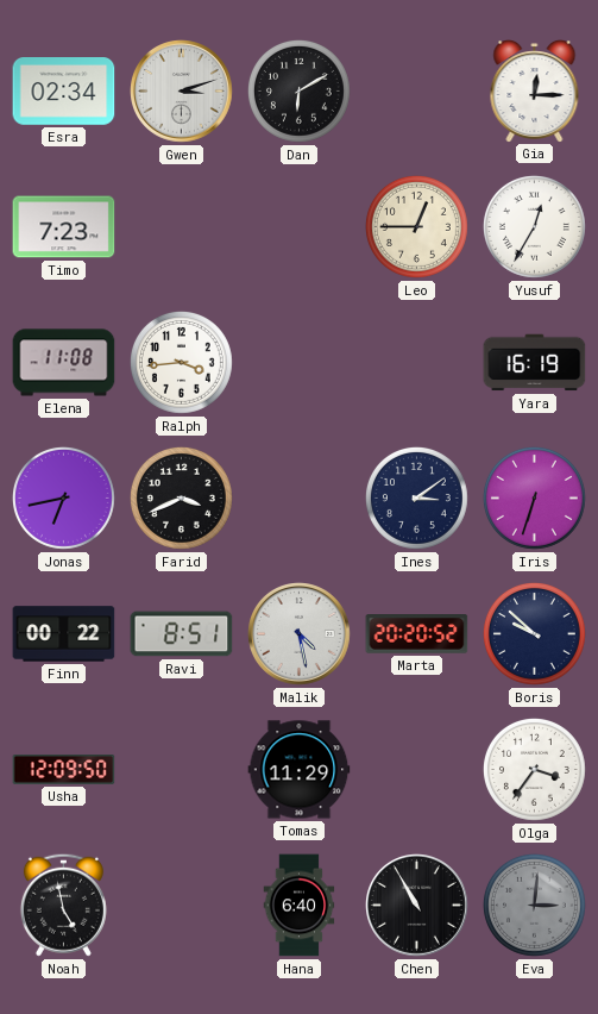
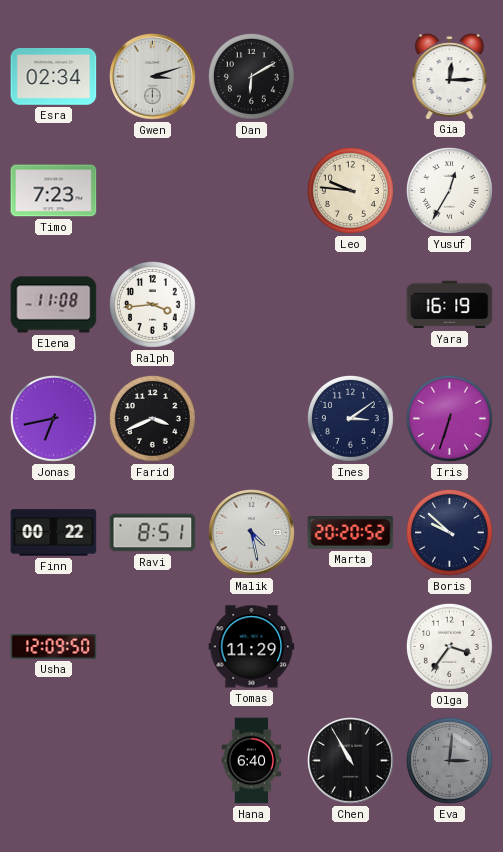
Leo: 12:45 -> 9:46
Noah: 4:58 -> none
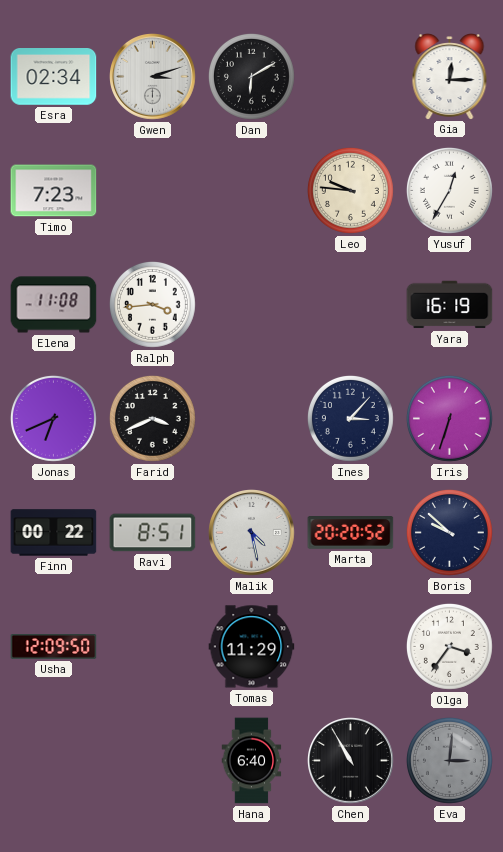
Jonas: 6:43 -> 6:41
Ines: 3:09 -> 3:07
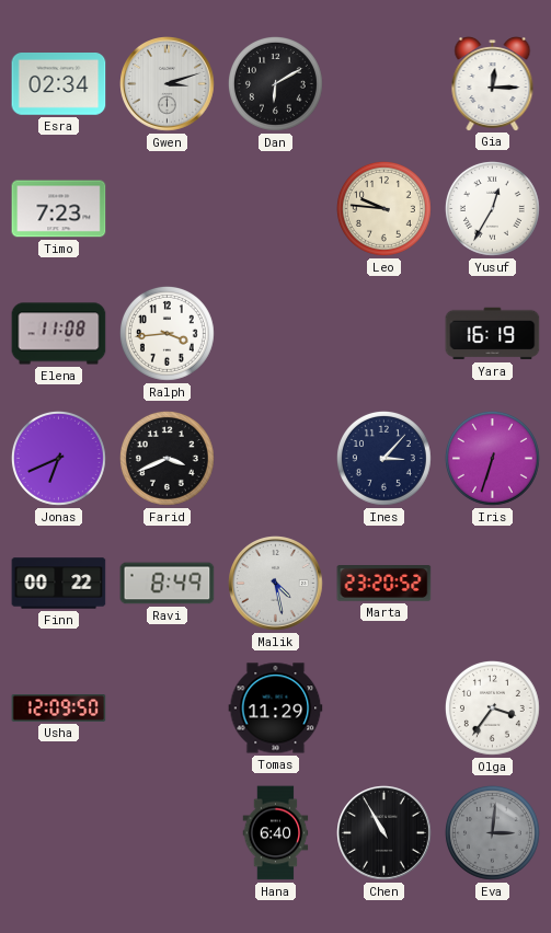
Ravi: 8:51 -> 8:49
Marta: 20:20 -> 23:20
Boris: 9:52 -> none
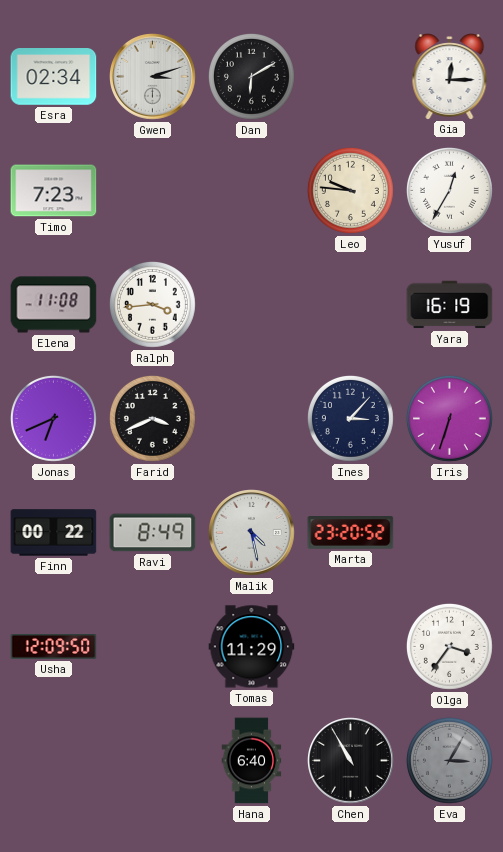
Eva: 3:01 -> 3:05
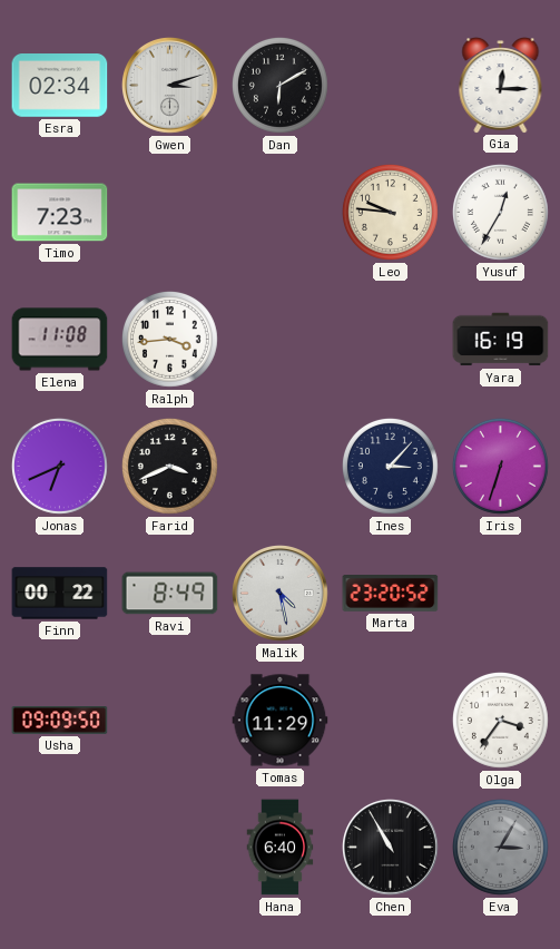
Usha: 12:09 -> 09:09
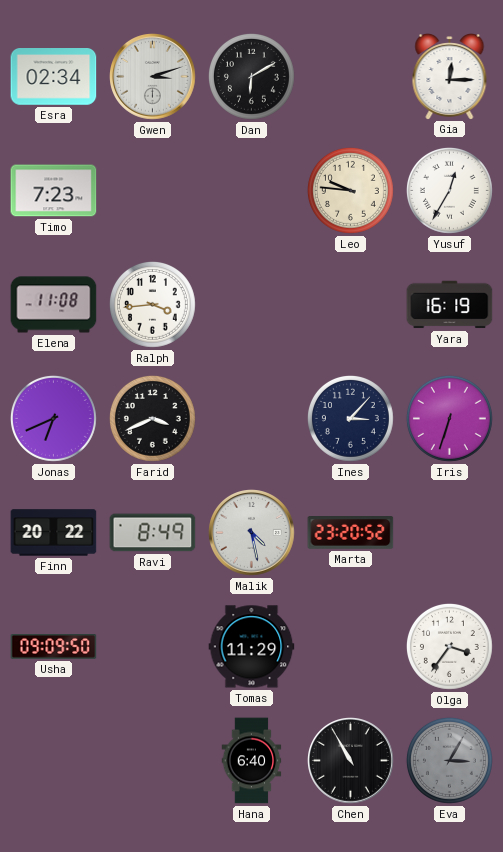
Finn: 00:22 -> 20:22
